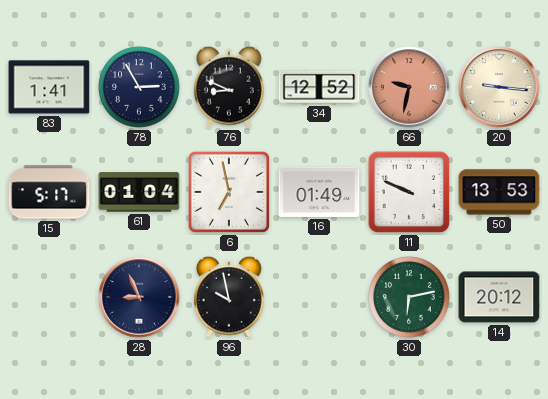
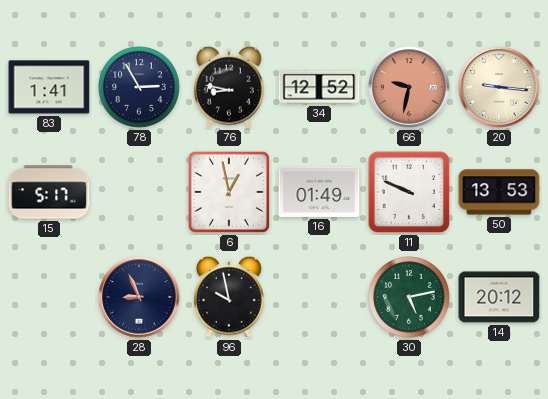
76: 8:49 -> 8:47
61: 01:04 -> none
6: 6:58 -> 12:58
30: 6:13 -> 5:13
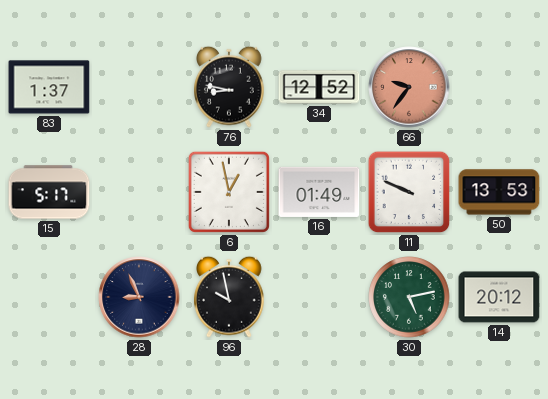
83: 1:41 -> 1:37
78: 2:55 -> none
66: 9:32 -> 9:36
20: 9:16 -> none
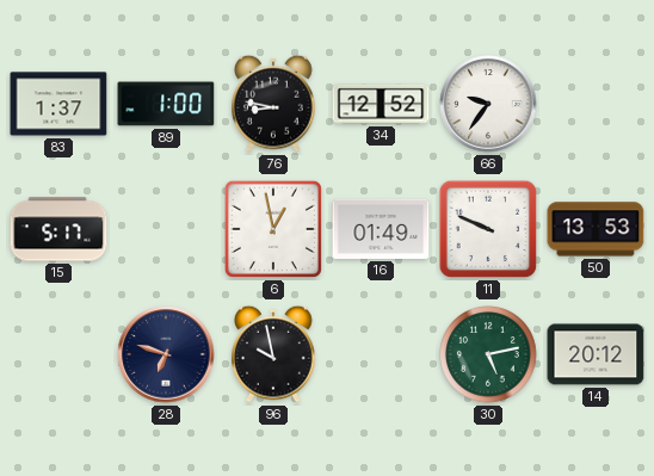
89: none -> 1:00
66 dial: salmon -> white
28: 8:56 -> 6:48
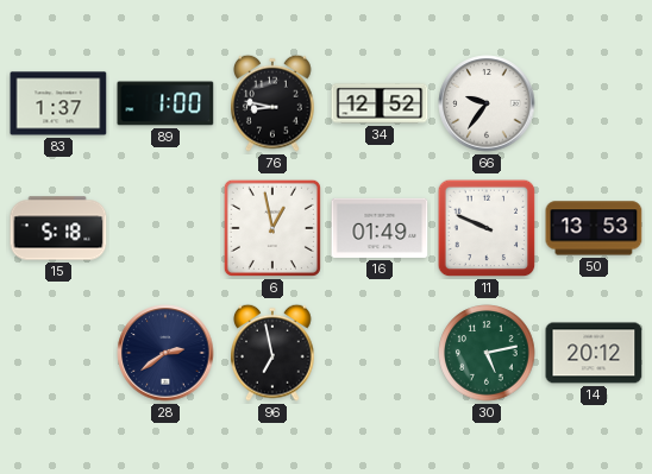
15: 5:17 -> 5:18
28: 6:48 -> 2:39
96: 9:58 -> 6:58
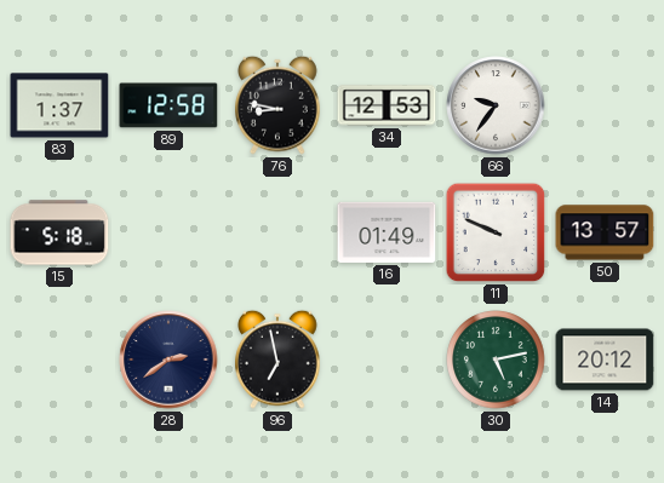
89: 1:00 -> 12:58
34: 12:52 -> 12:53
6: 12:58 -> none
50: 13:53 -> 13:57
